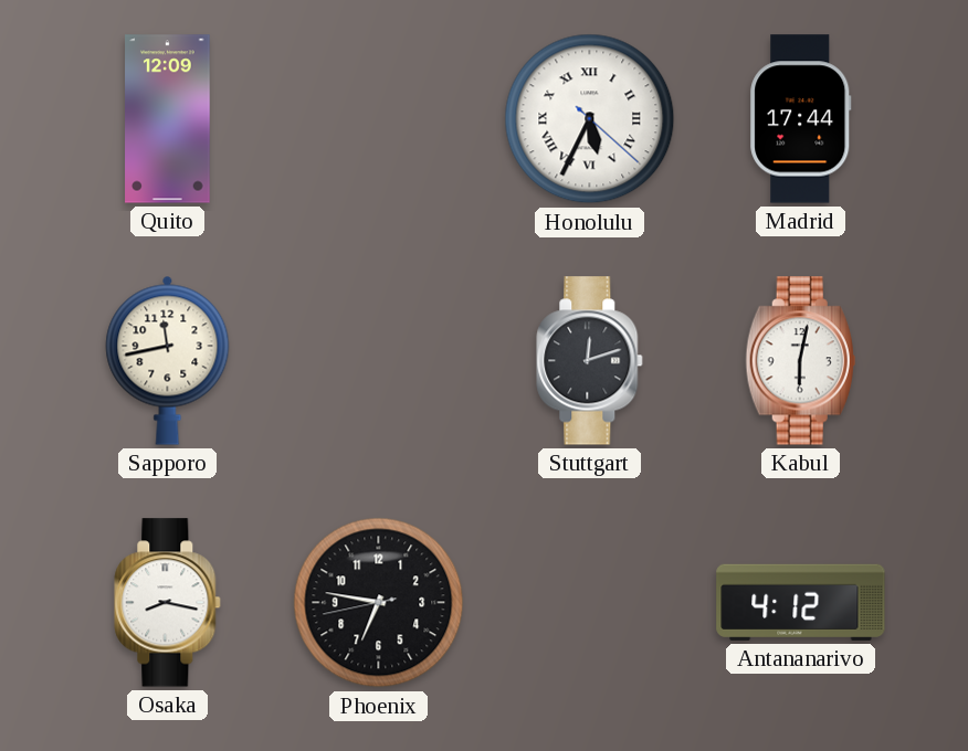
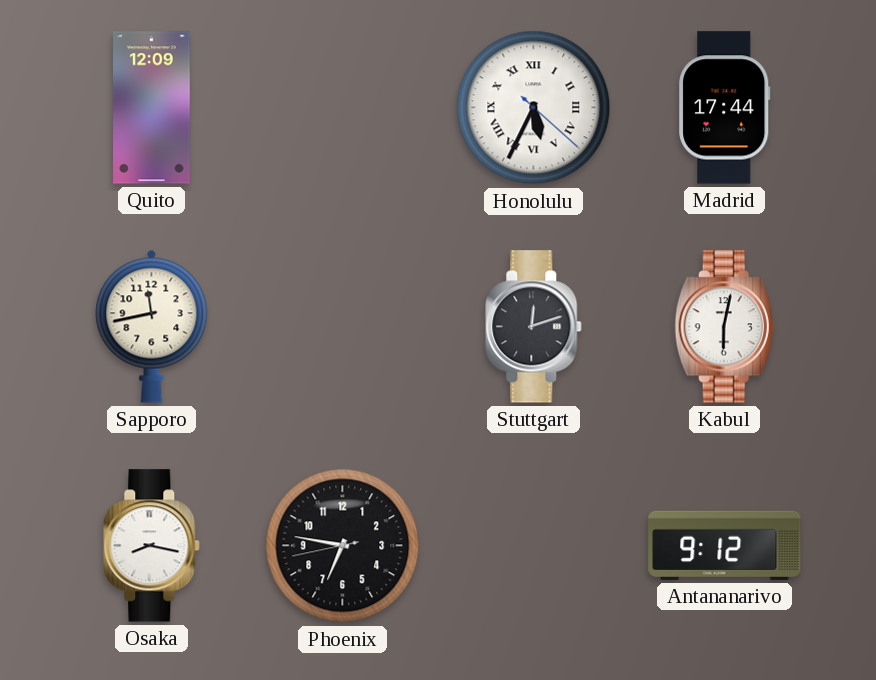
Antananarivo: 4:12 -> 9:12
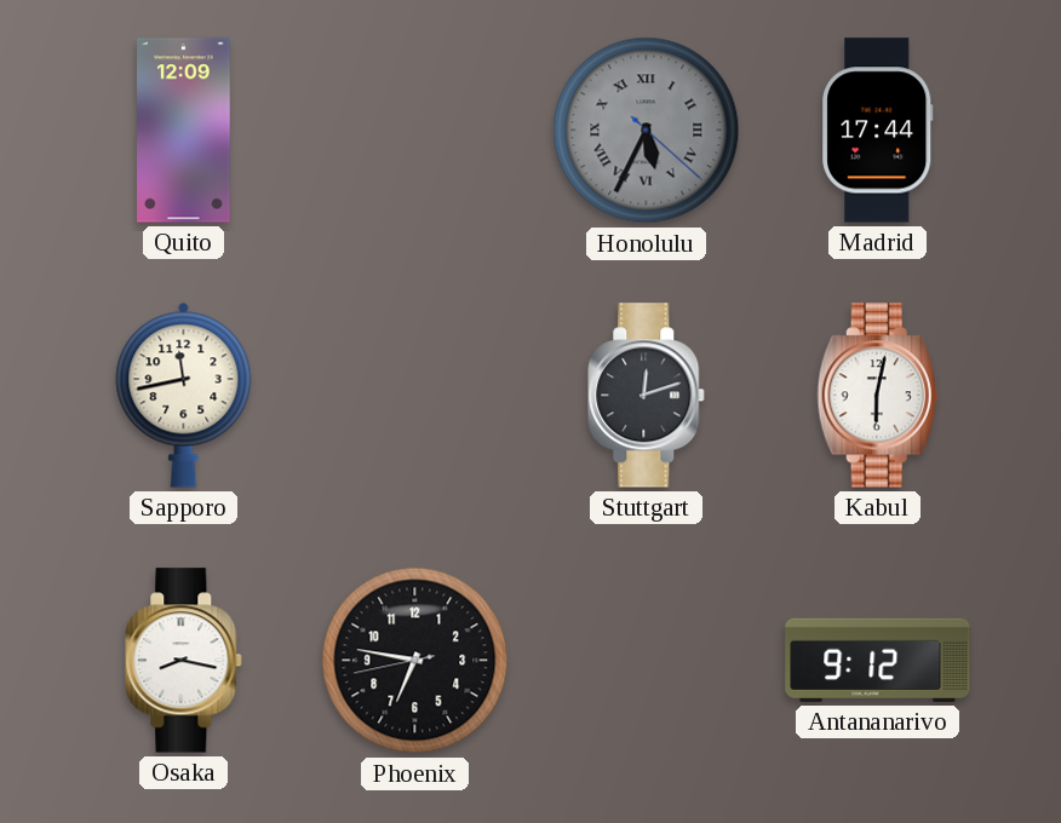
Honolulu dial: white -> grey
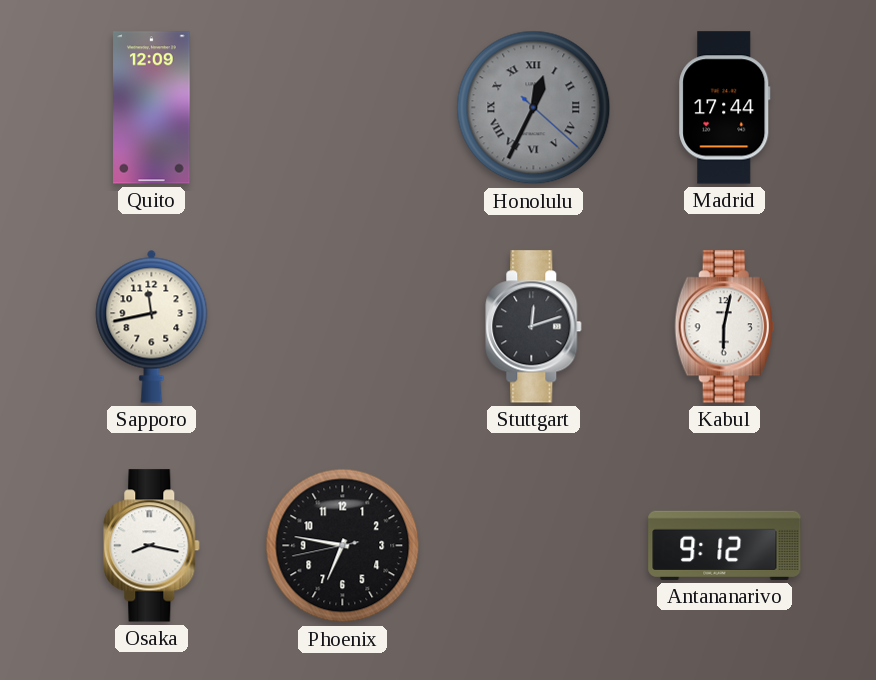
Honolulu: 5:34 -> 12:34
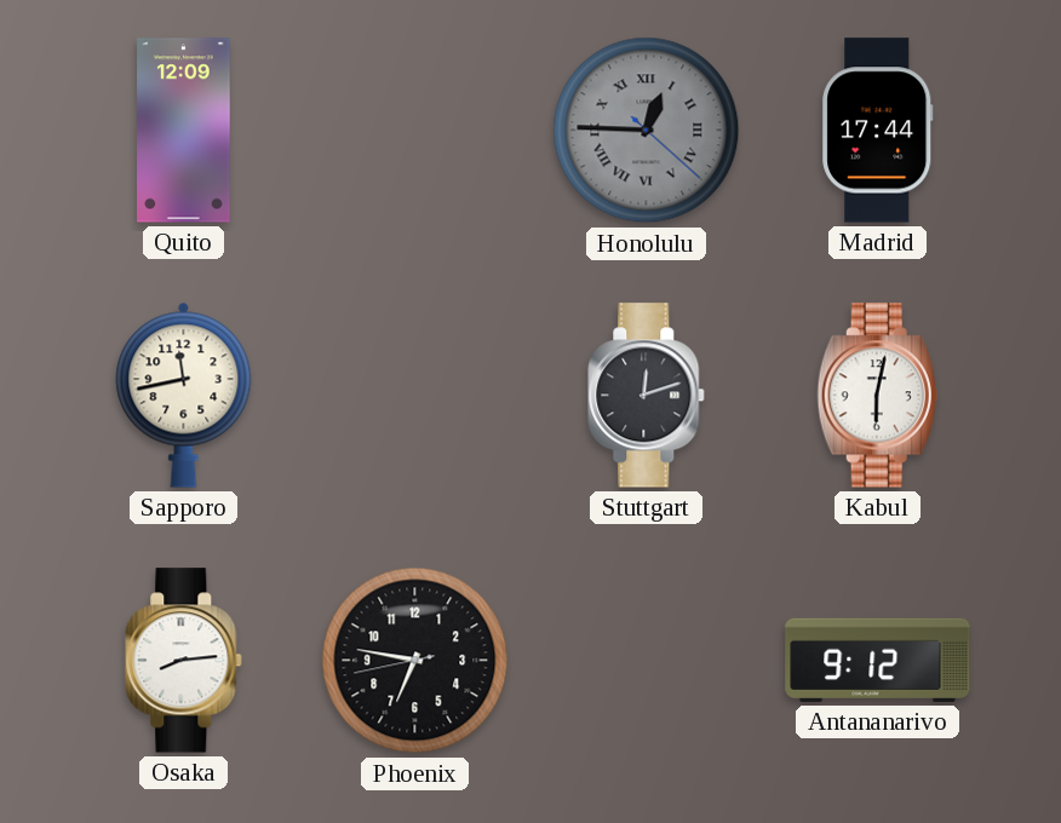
Honolulu: 12:34 -> 12:45
Osaka: 8:17 -> 8:14
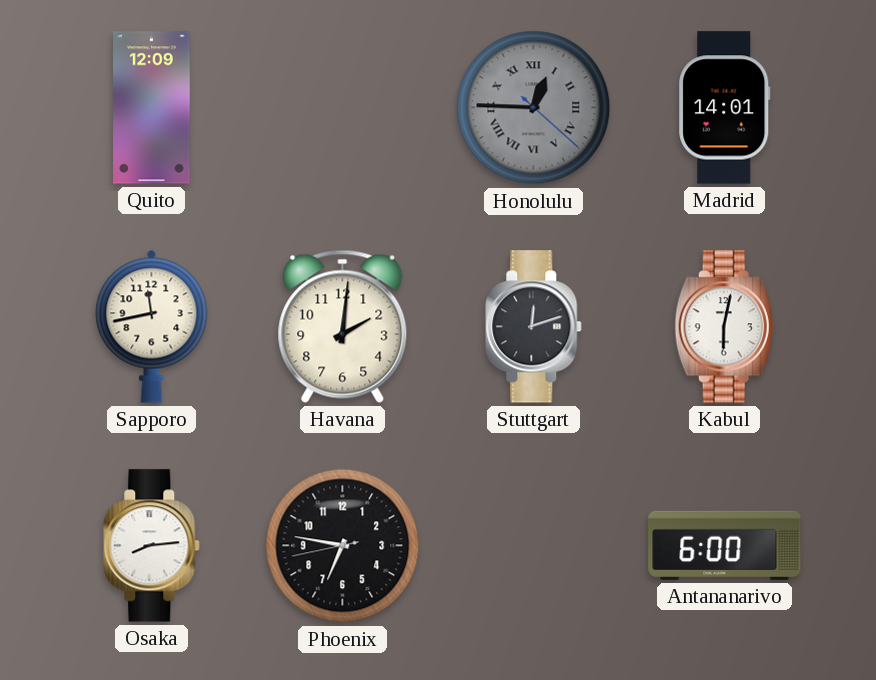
Madrid: 17:44 -> 14:01
Havana: none -> 2:01
Antananarivo: 9:12 -> 6:00
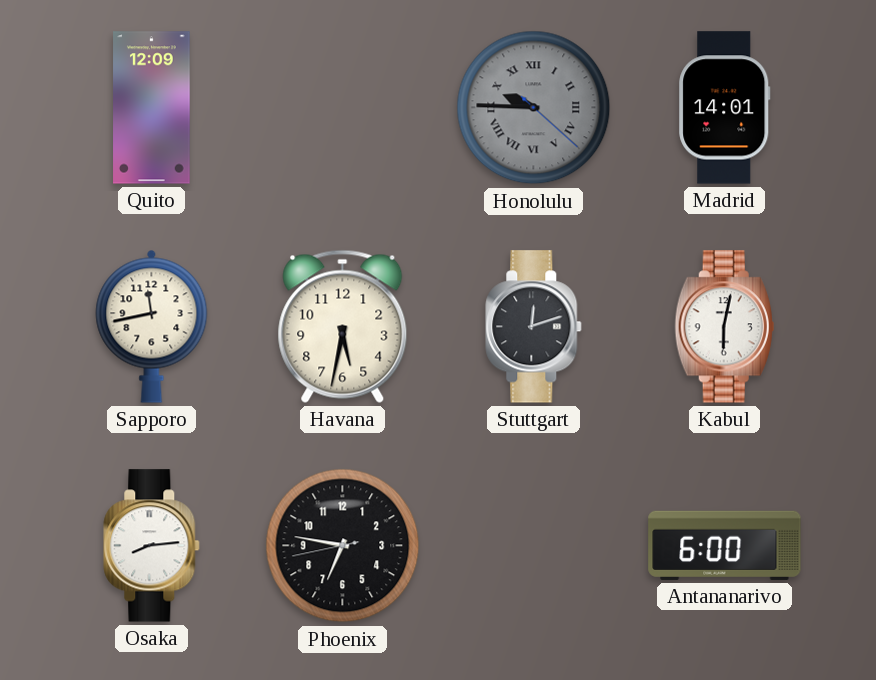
Honolulu: 12:45 -> 9:45
Havana: 2:01 -> 5:32
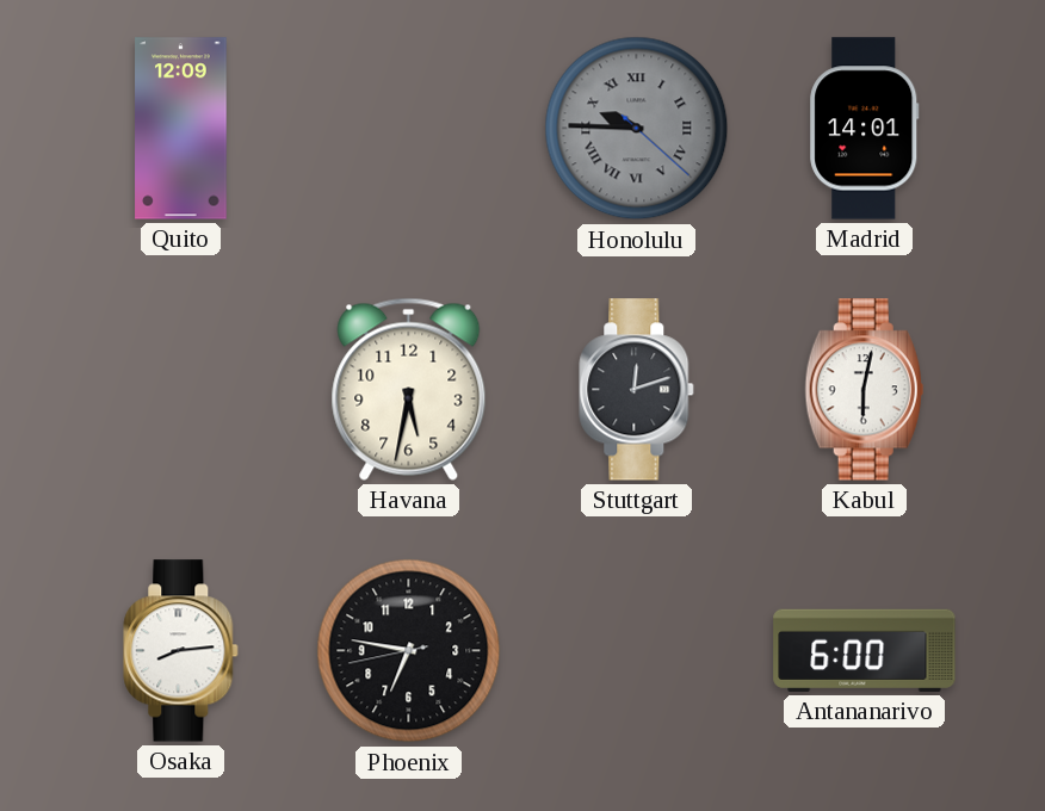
Sapporo: 11:43 -> none
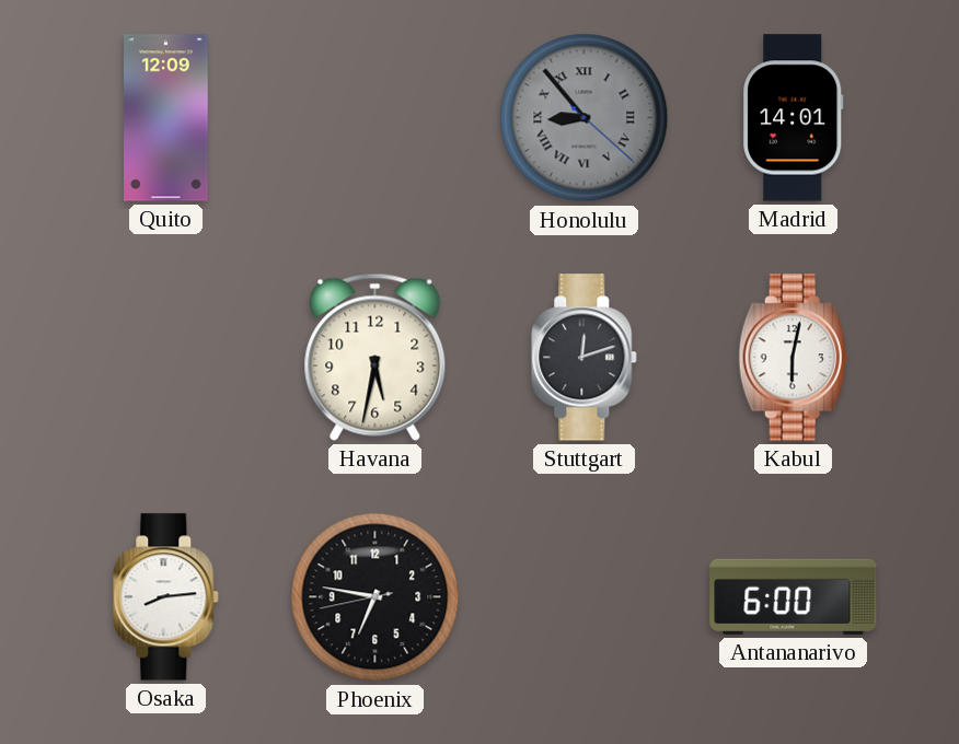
Honolulu: 9:45 -> 8:53
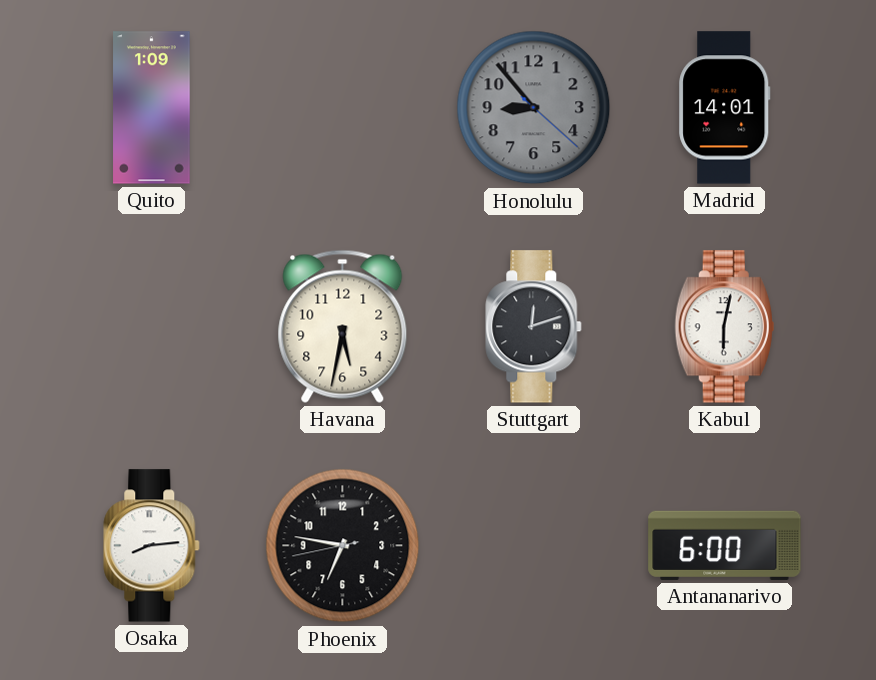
Quito: 12:09 -> 1:09
Honolulu numerals: Roman -> Arabic
